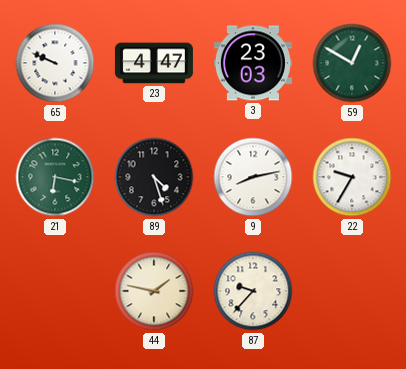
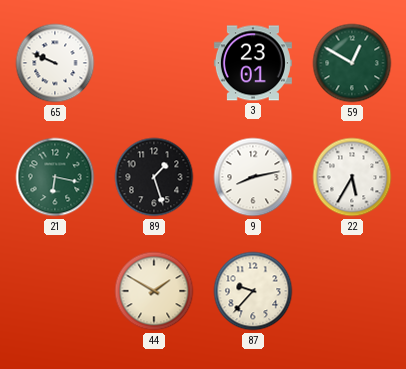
23: 4:47 -> none
3: 23:03 -> 23:01
89: 4:27 -> 1:27
22: 9:35 -> 5:35
44: 1:47 -> 1:50
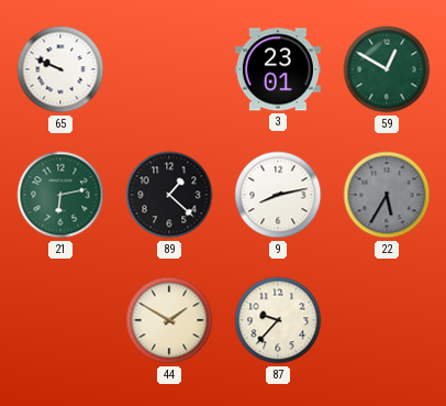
21: 6:17 -> 6:13
89: 1:27 -> 1:22
22 dial: white -> grey
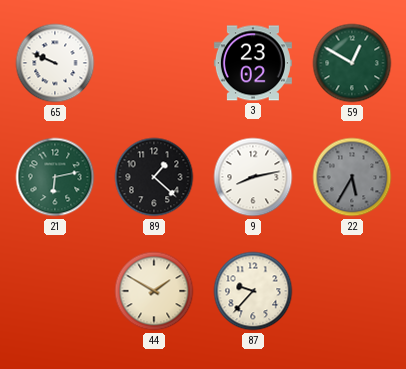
3: 23:01 -> 23:02
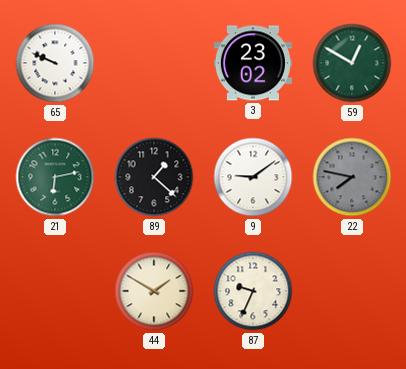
9: 8:13 -> 9:09
22: 5:35 -> 7:47
87: 9:37 -> 9:34
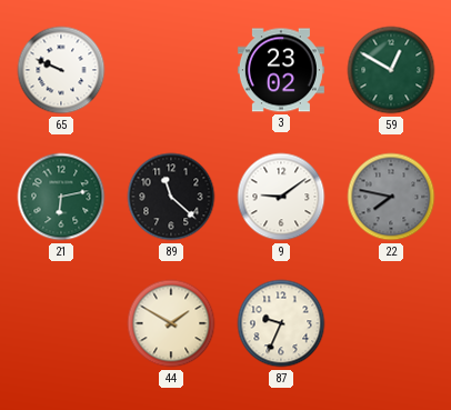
89: 1:22 -> 11:22
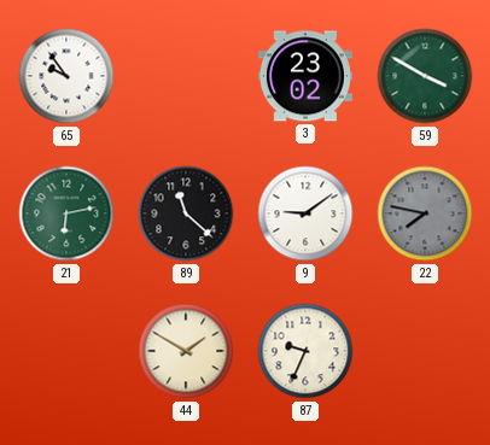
65: 9:49 -> 9:54
59: 12:50 -> 3:50
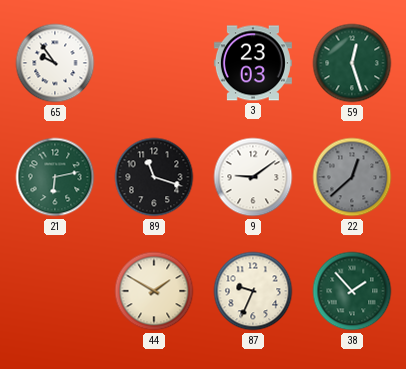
3: 23:02 -> 23:03
59: 3:50 -> 12:27
89: 11:22 -> 11:18
22: 7:47 -> 12:38
38: none -> 1:53
